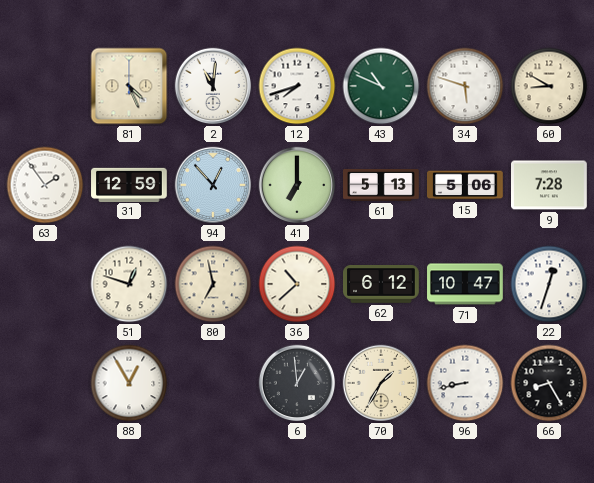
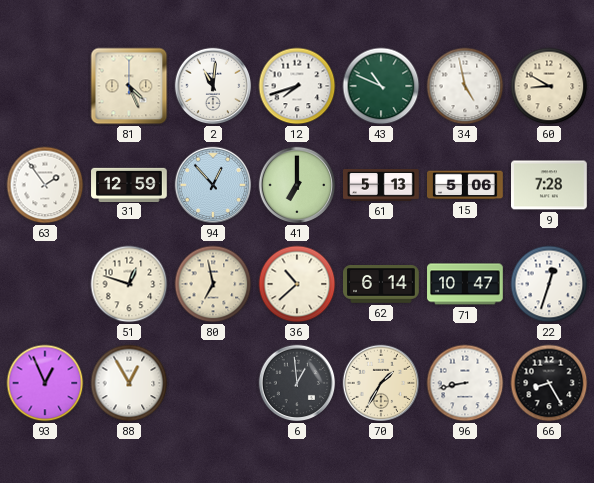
34: 5:48 -> 4:58
62: 6:12 -> 6:14
93: none -> 12:56
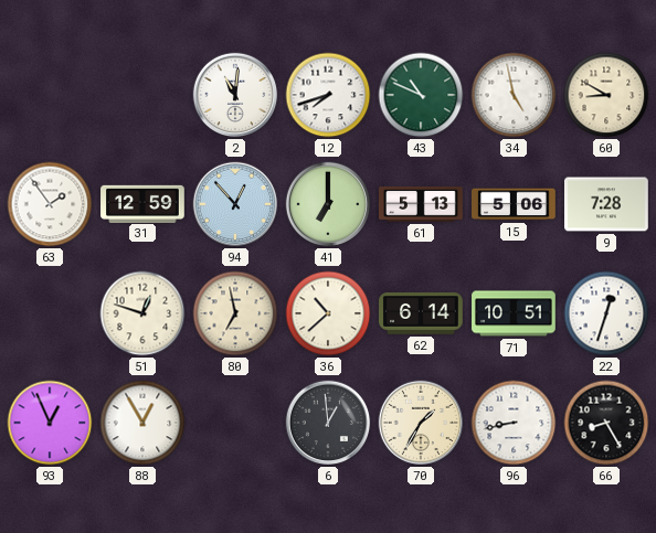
81: 4:26 -> none
71: 10:47 -> 10:51
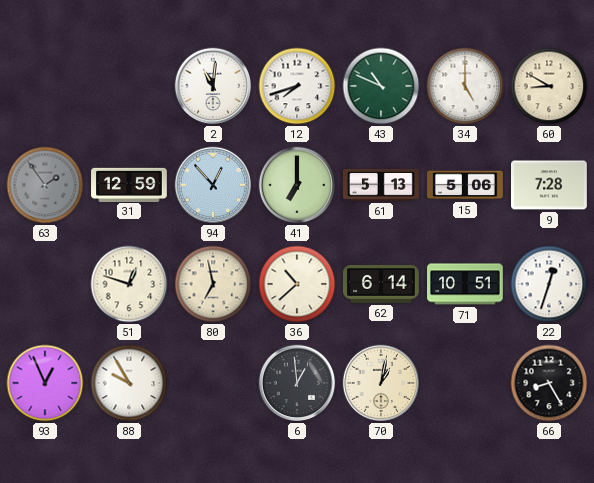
34: 4:58 -> 5:00
63 dial: white -> grey
88: 12:55 -> 9:55
70: 1:35 -> 1:02
96: 8:43 -> none
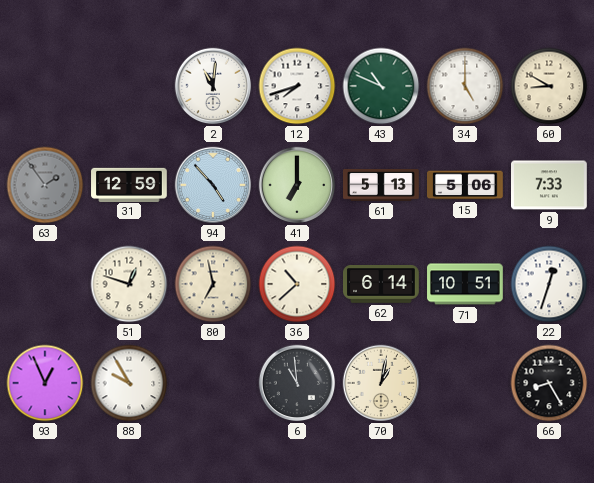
94: 12:53 -> 4:53
9: 7:28 -> 7:33
6: 12:59 -> 10:59
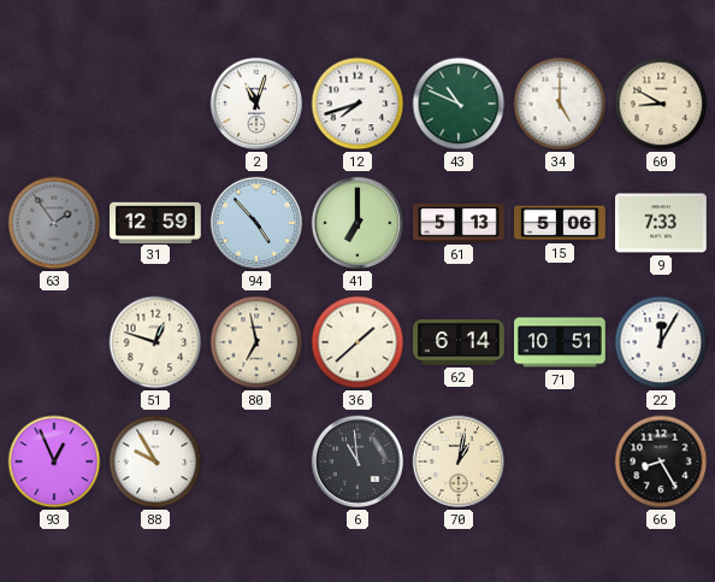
2: 11:01 -> 11:03
36: 10:38 -> 1:38
22: 12:33 -> 12:05
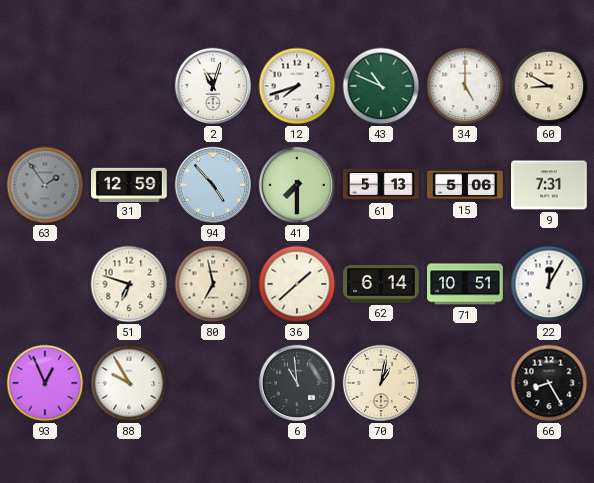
41: 7:00 -> 7:30
9: 7:33 -> 7:31
51: 12:48 -> 6:48
